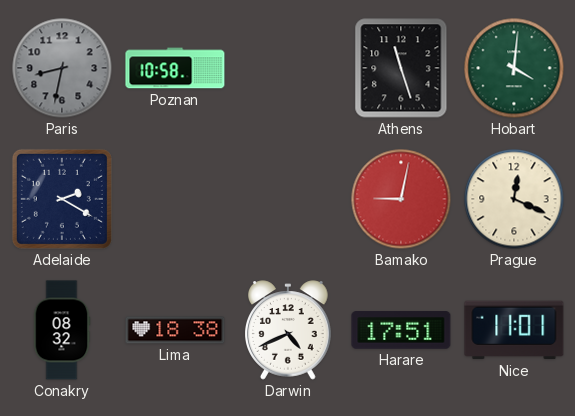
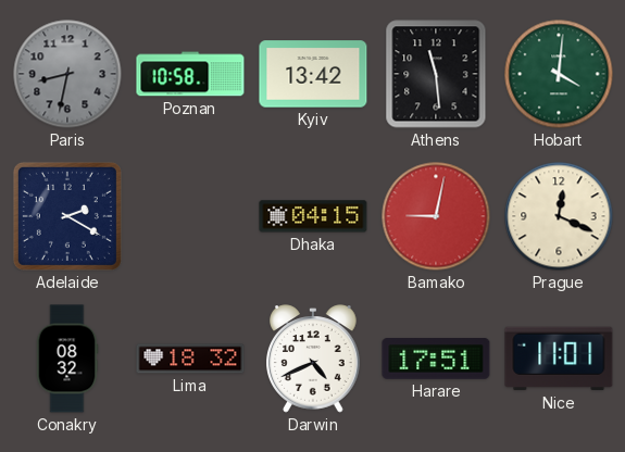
Kyiv: none -> 13:42
Athens: 11:27 -> 11:29
Dhaka: none -> 04:15
Lima: 18:38 -> 18:32
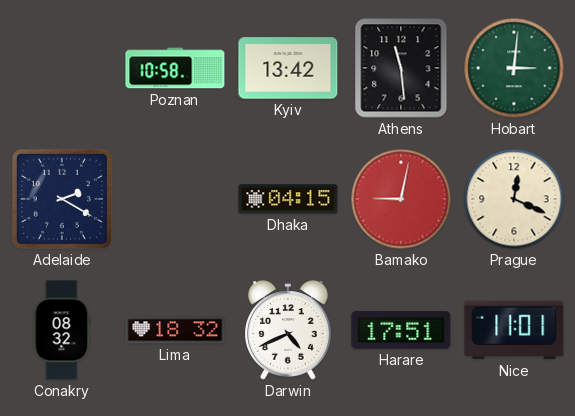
Paris: 8:32 -> none
Hobart: 4:01 -> 3:01
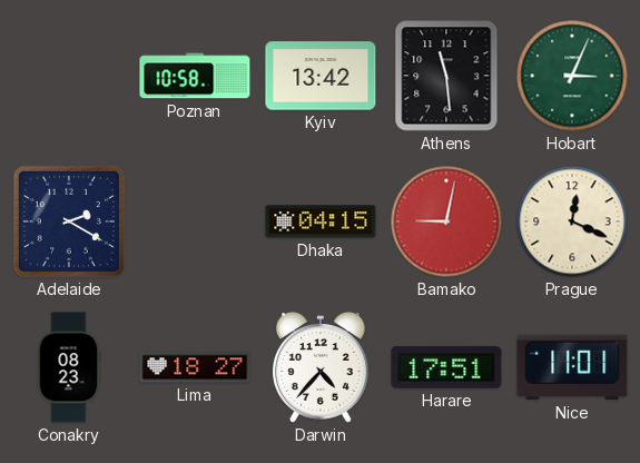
Hobart: 3:01 -> 3:04
Conakry: 08:32 -> 08:23
Lima: 18:32 -> 18:27
Darwin: 4:41 -> 4:37
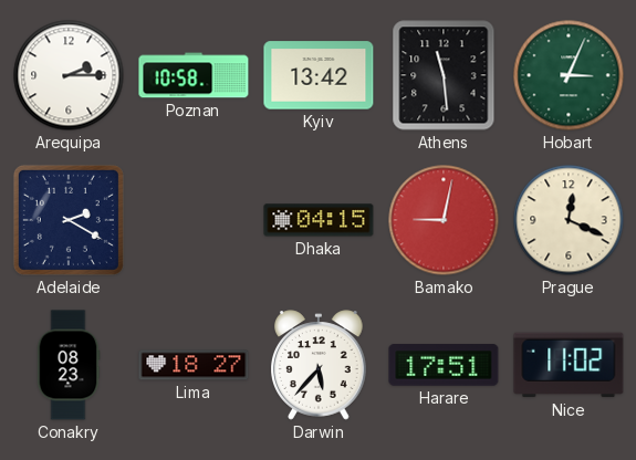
Arequipa: none -> 2:15
Darwin: 4:37 -> 5:37
Nice: 11:01 -> 11:02
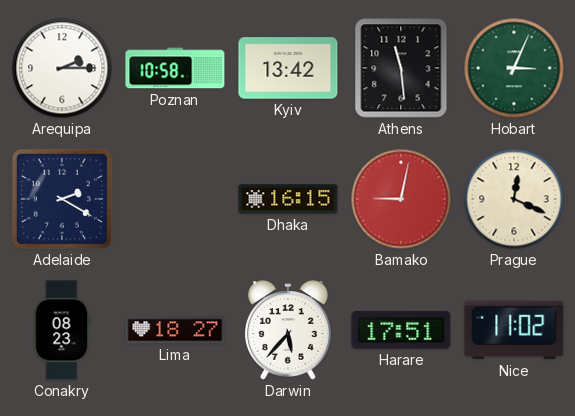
Dhaka: 04:15 -> 16:15
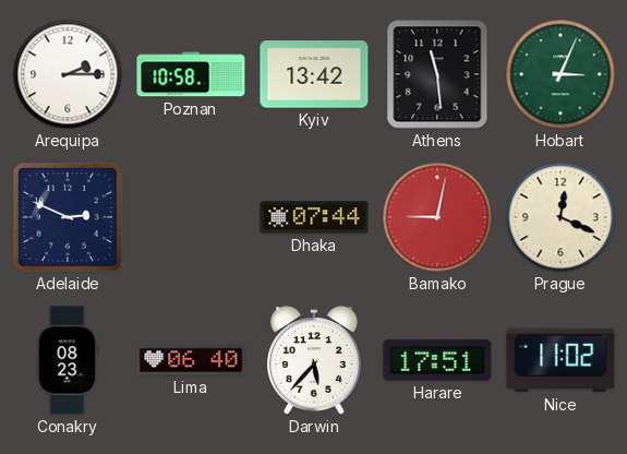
Adelaide: 2:20 -> 2:49
Dhaka: 16:15 -> 07:44
Lima: 18:27 -> 06:40
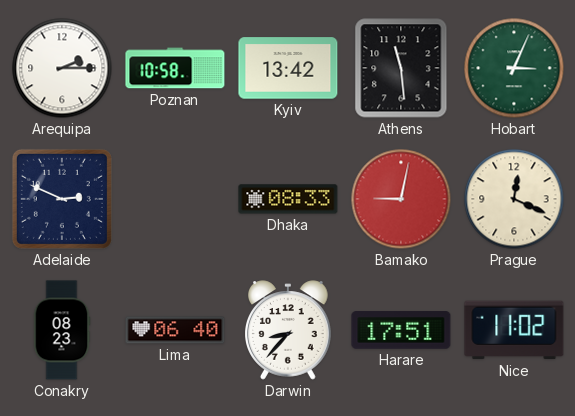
Dhaka: 07:44 -> 08:33
Darwin: 5:37 -> 8:37
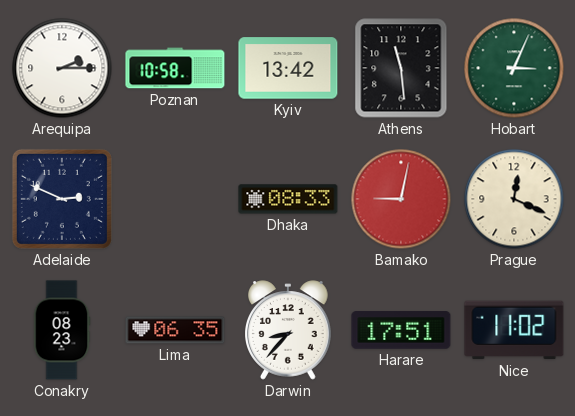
Lima: 06:40 -> 06:35
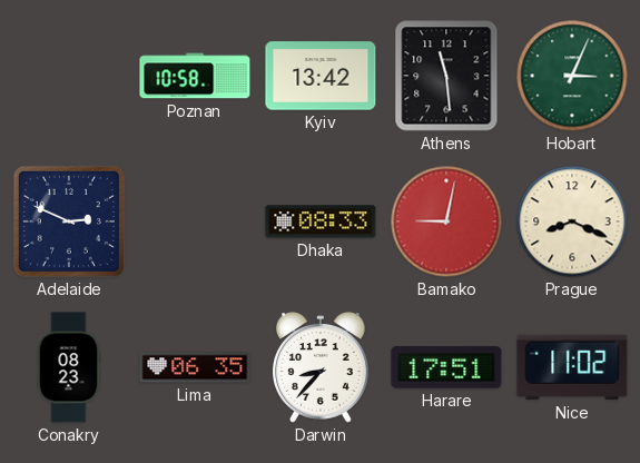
Arequipa: 2:15 -> none
Prague: 12:19 -> 8:19
